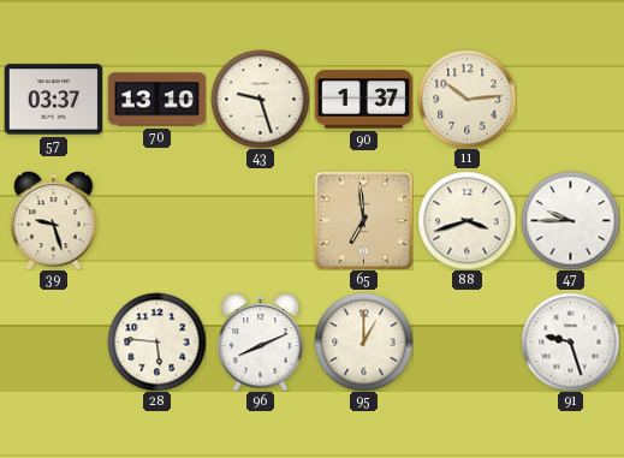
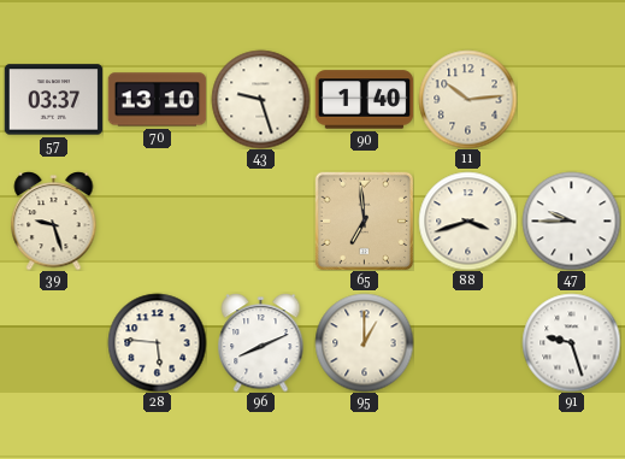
90: 1:37 -> 1:40
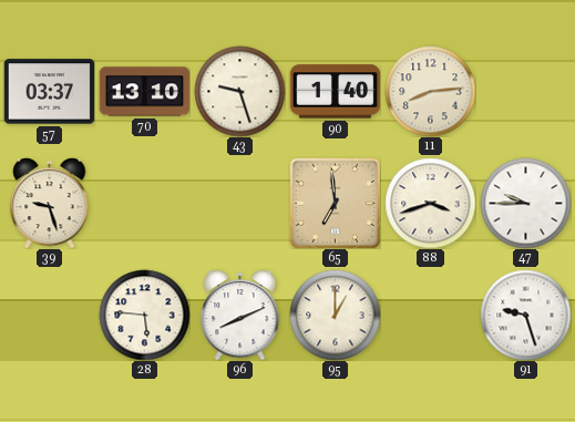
11: 10:14 -> 8:14
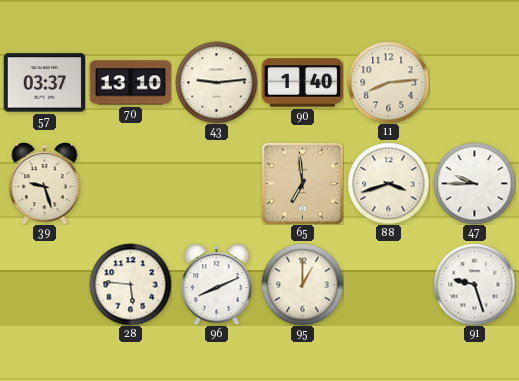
43: 9:27 -> 9:14
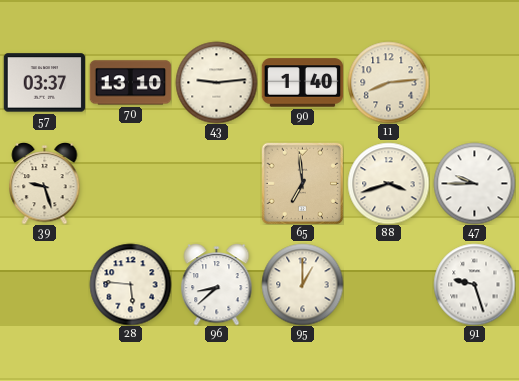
96: 8:11 -> 8:38
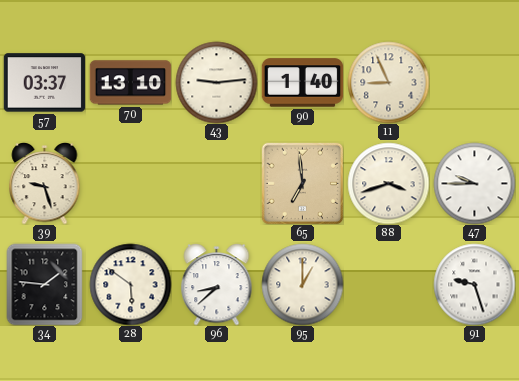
11: 8:14 -> 8:56
34: none -> 1:46
28: 5:46 -> 5:51
